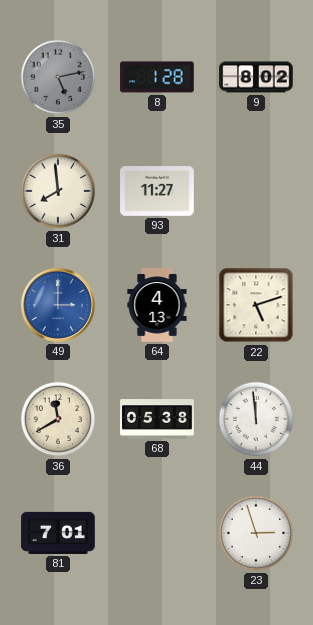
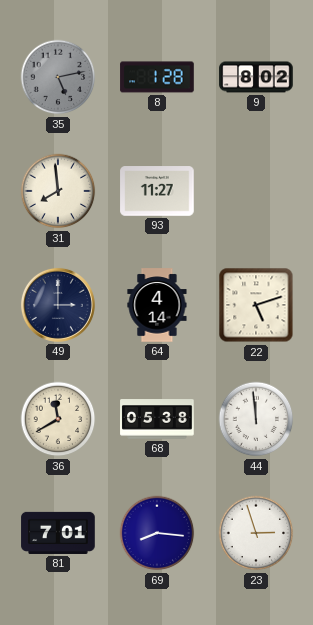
49 dial: blue -> navy
64: 4:13 -> 4:14
69: none -> 8:16
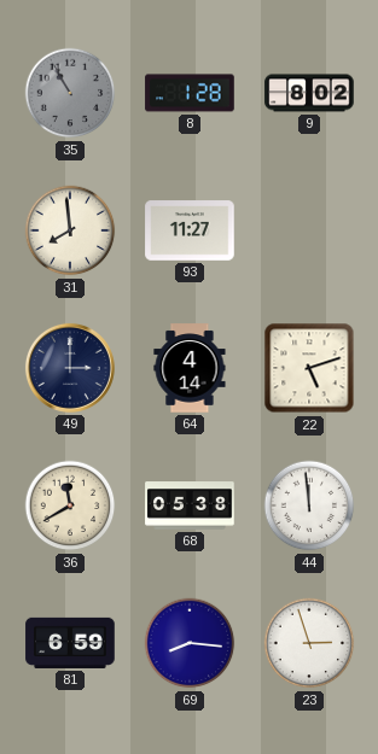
35: 5:13 -> 10:55
81: 7:01 -> 6:59
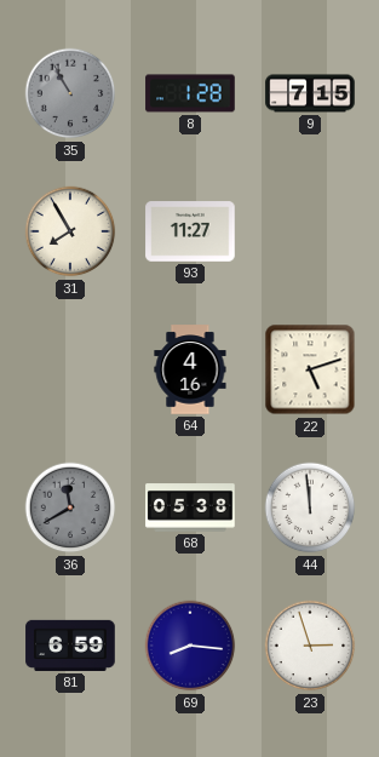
9: 8:02 -> 7:15
31: 7:59 -> 7:55
49: 3:00 -> none
64: 4:14 -> 4:16
36 dial: cream -> grey
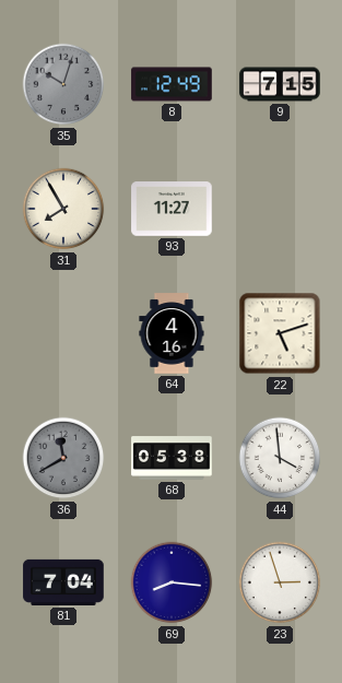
35: 10:55 -> 10:03
8: 1:28 -> 12:49
44: 11:59 -> 3:59
81: 6:59 -> 7:04
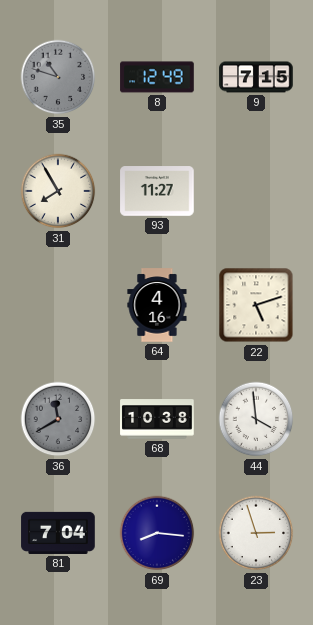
35: 10:03 -> 10:48
68: 05:38 -> 10:38
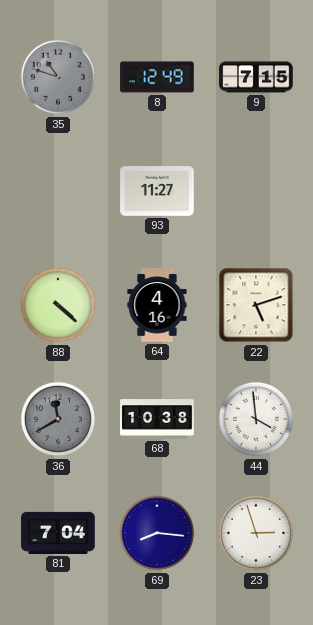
31: 7:55 -> none
88: none -> 4:22
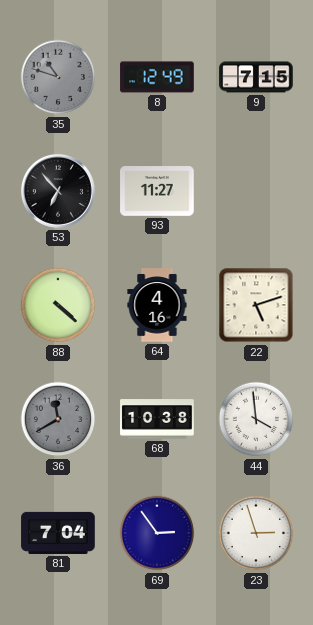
53: none -> 6:53
69: 8:16 -> 2:54
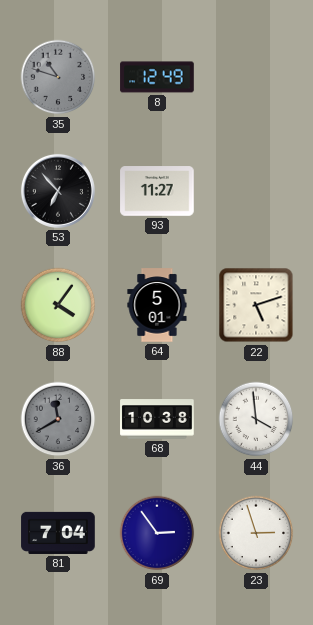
9: 7:15 -> none
88: 4:22 -> 4:06
64: 4:16 -> 5:01
